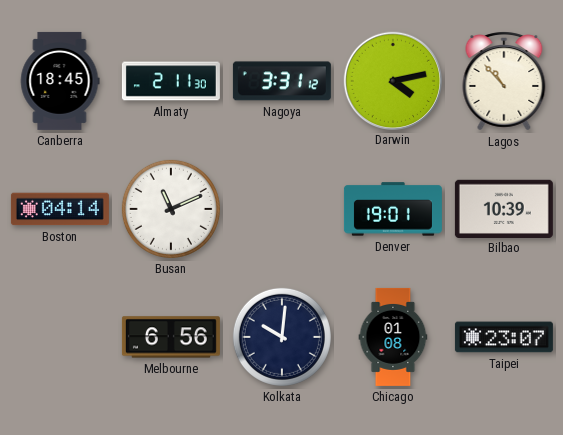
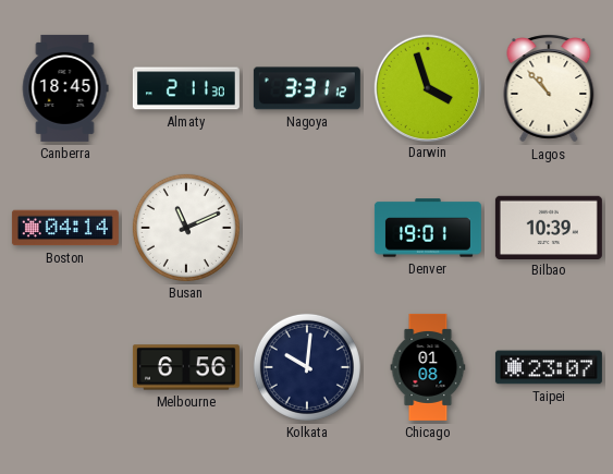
Darwin: 4:13 -> 3:57
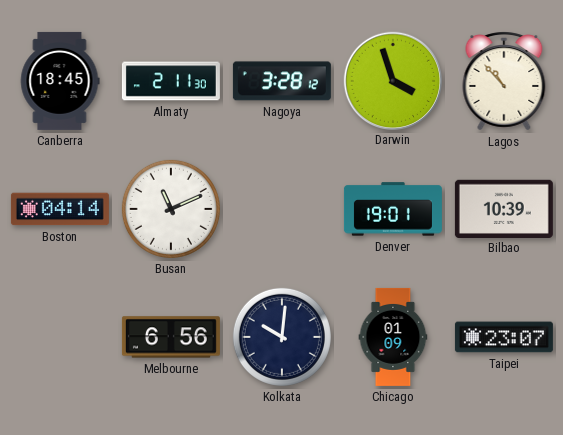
Nagoya: 3:31 -> 3:28
Chicago: 01:08 -> 01:09
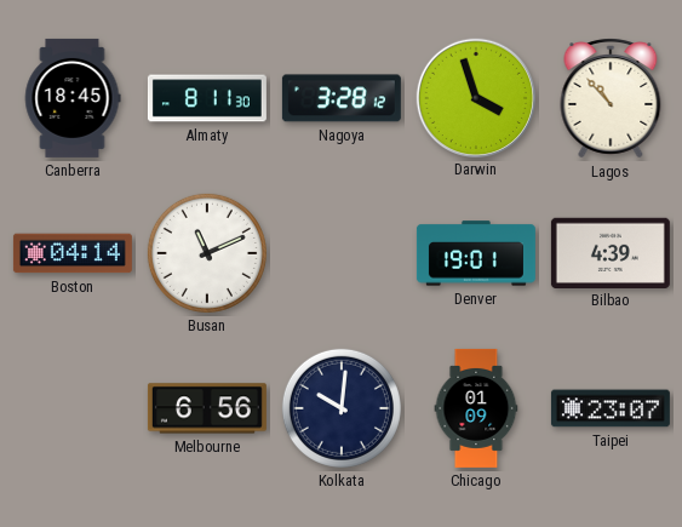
Almaty: 2:11 -> 8:11
Bilbao: 10:39 -> 4:39
